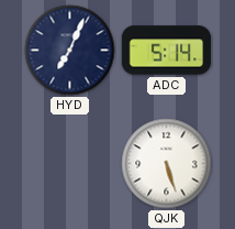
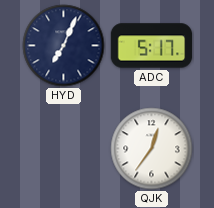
ADC: 5:14 -> 5:17
QJK: 5:27 -> 12:36
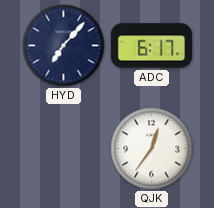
HYD: 7:04 -> 7:07
ADC: 5:17 -> 6:17
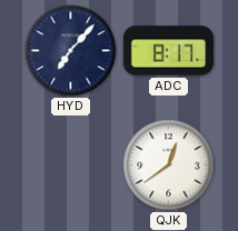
ADC: 6:17 -> 8:17
QJK: 12:36 -> 12:39
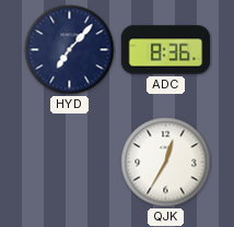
ADC: 8:17 -> 8:36
QJK: 12:39 -> 12:35
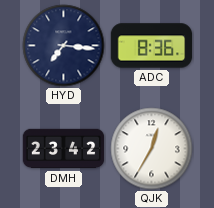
HYD: 7:07 -> 7:16
DMH: none -> 23:42
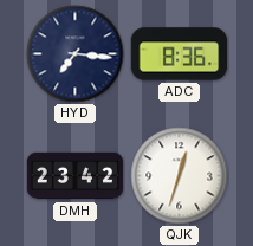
QJK: 12:35 -> 12:33
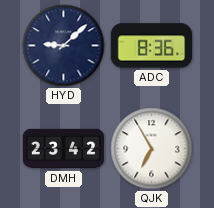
HYD: 7:16 -> 9:08
QJK: 12:33 -> 6:55
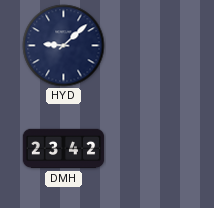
ADC: 8:36 -> none
QJK: 6:55 -> none
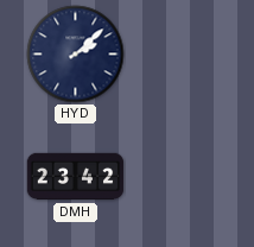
HYD: 9:08 -> 2:08
